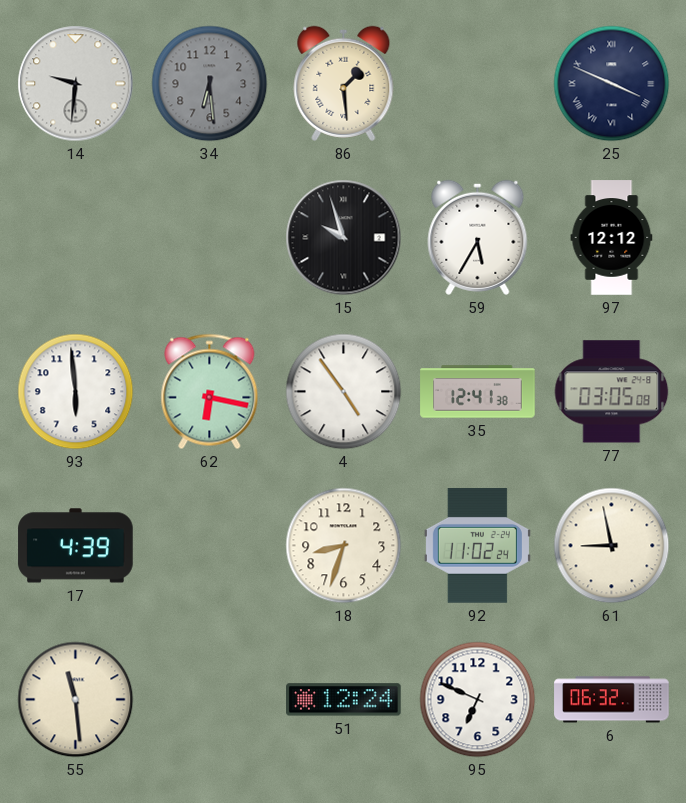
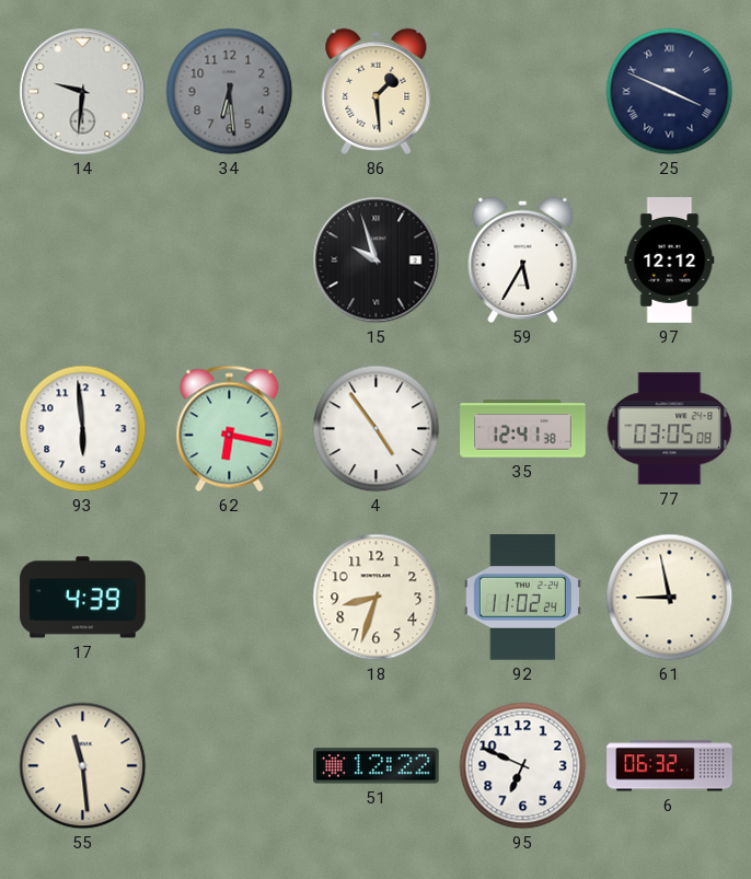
51: 12:24 -> 12:22
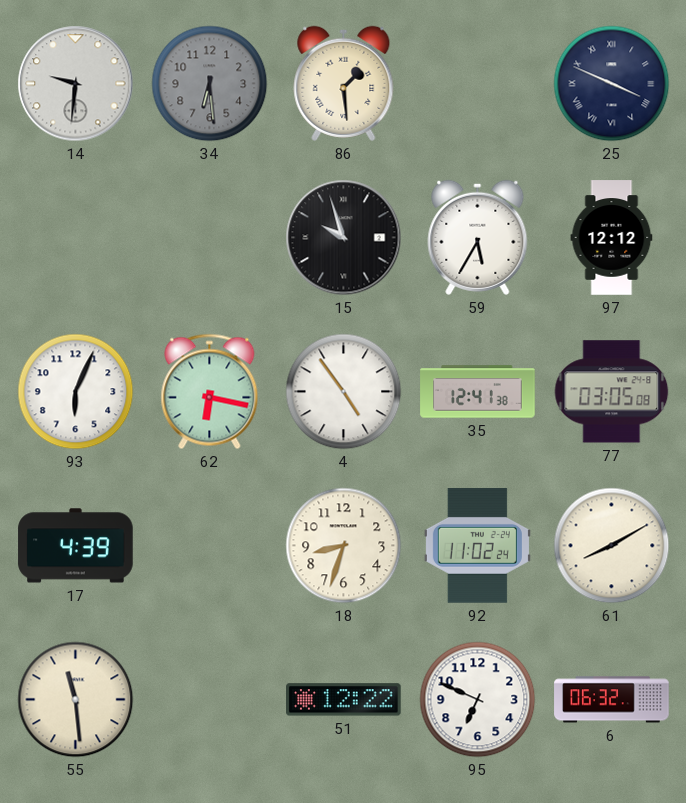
93: 5:59 -> 6:04
61: 8:58 -> 8:10
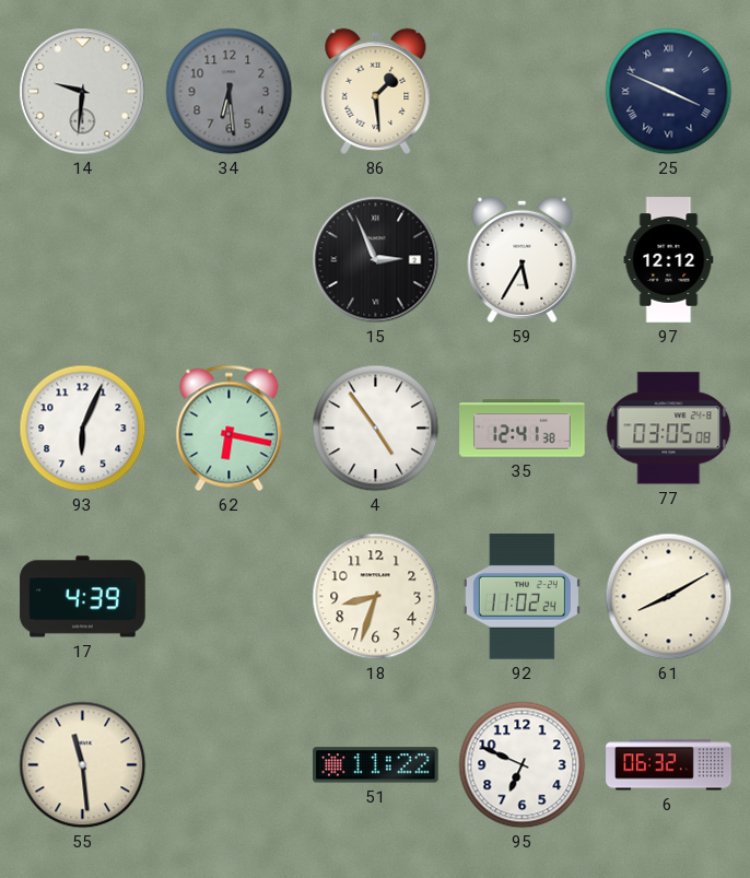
15: 9:57 -> 2:56
51: 12:22 -> 11:22
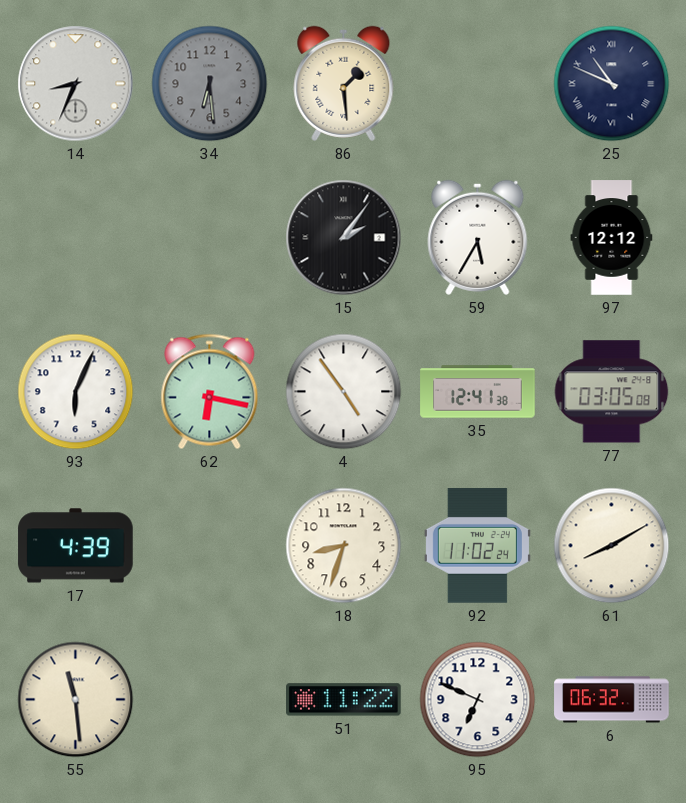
14: 9:31 -> 8:34
25: 3:49 -> 10:49
15: 2:56 -> 2:06
